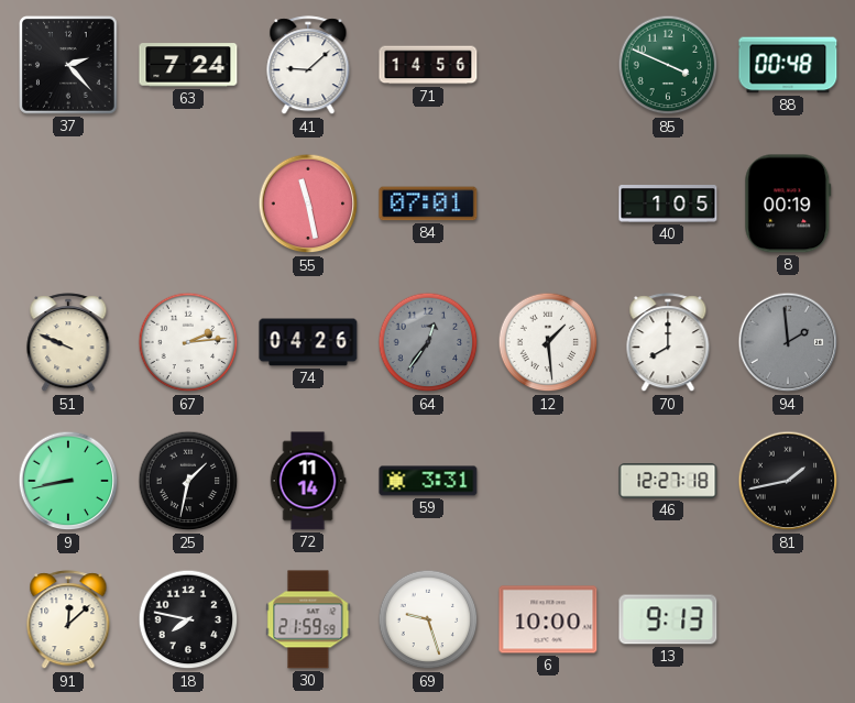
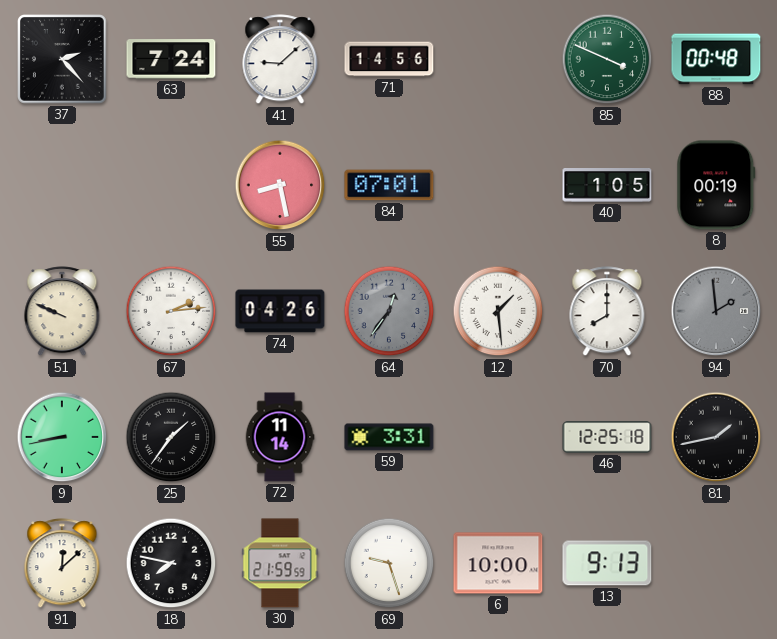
55: 11:28 -> 8:28
25: 1:32 -> 1:36
46: 12:27 -> 12:25
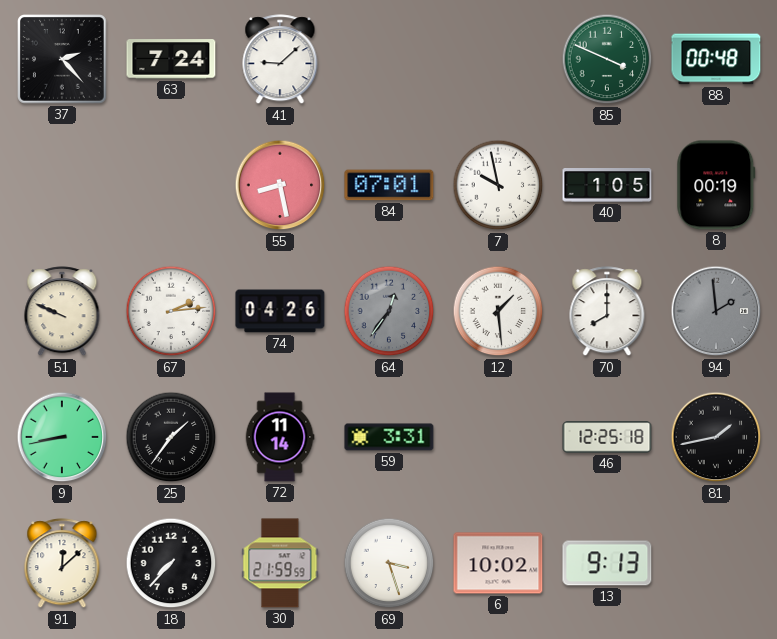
71: 14:56 -> none
7: none -> 9:58
18: 7:47 -> 7:37
69: 9:27 -> 3:27
6: 10:00 -> 10:02
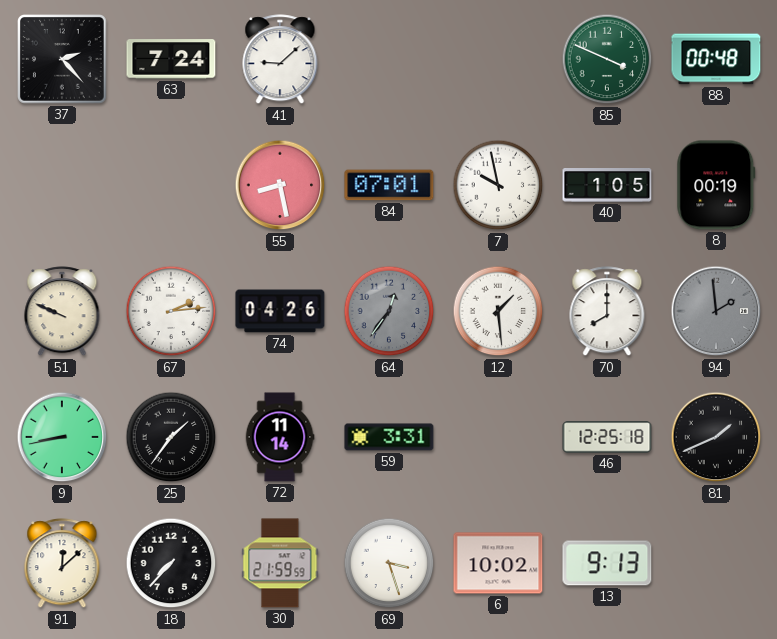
81: 1:43 -> 1:41
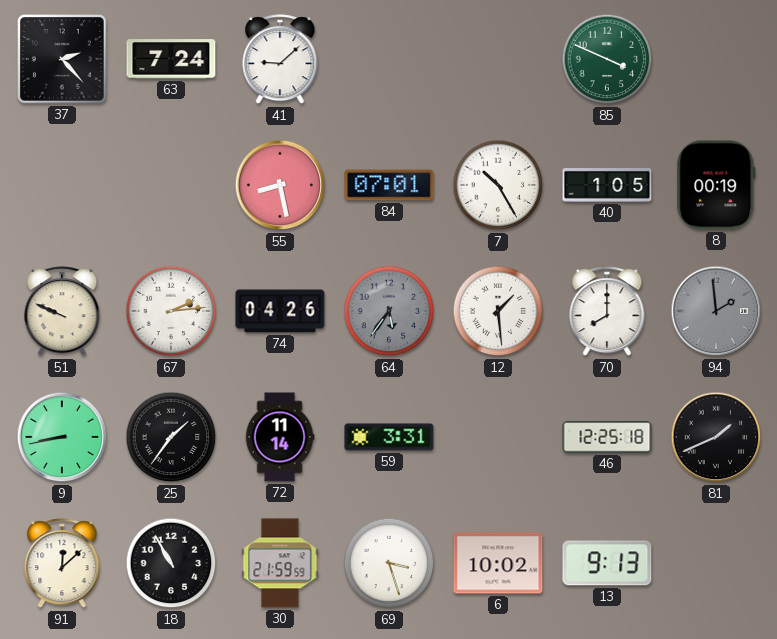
88: 00:48 -> none
7: 9:58 -> 10:25
64: 12:36 -> 5:36
18: 7:37 -> 10:55
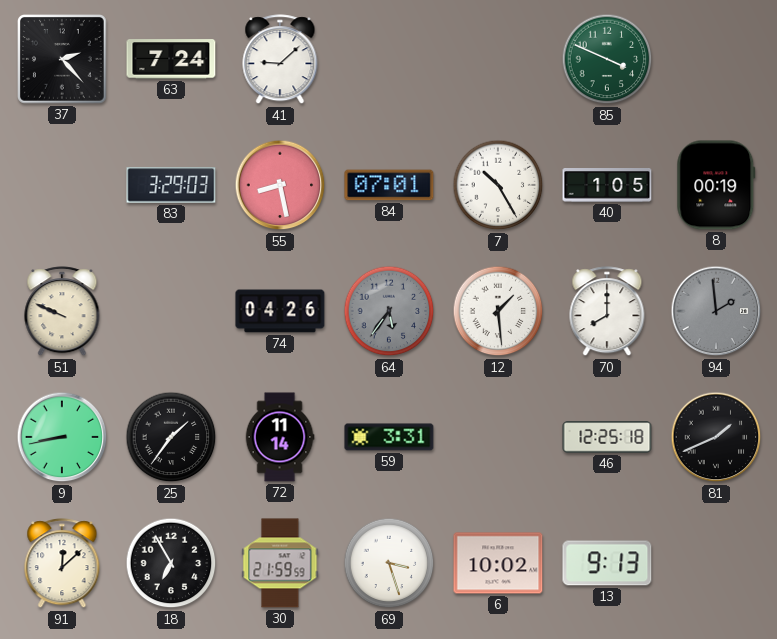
83: none -> 3:29
67: 2:14 -> none
18: 10:55 -> 6:55
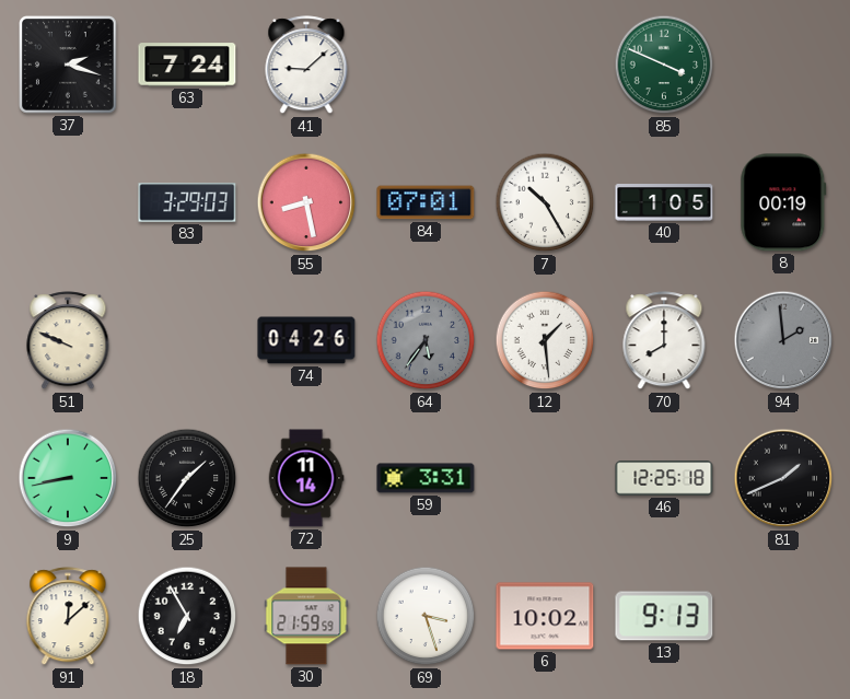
37: 2:23 -> 2:18
